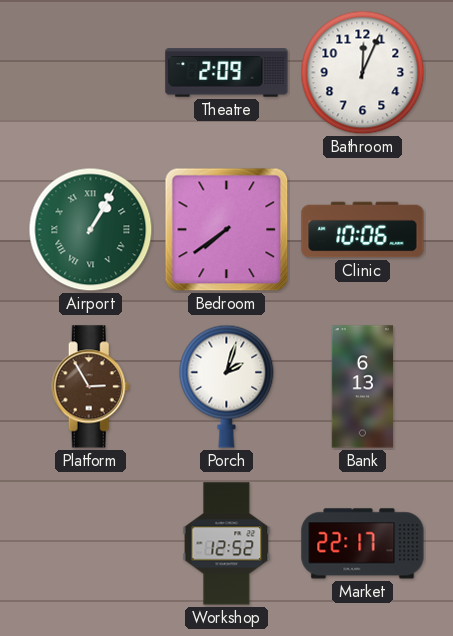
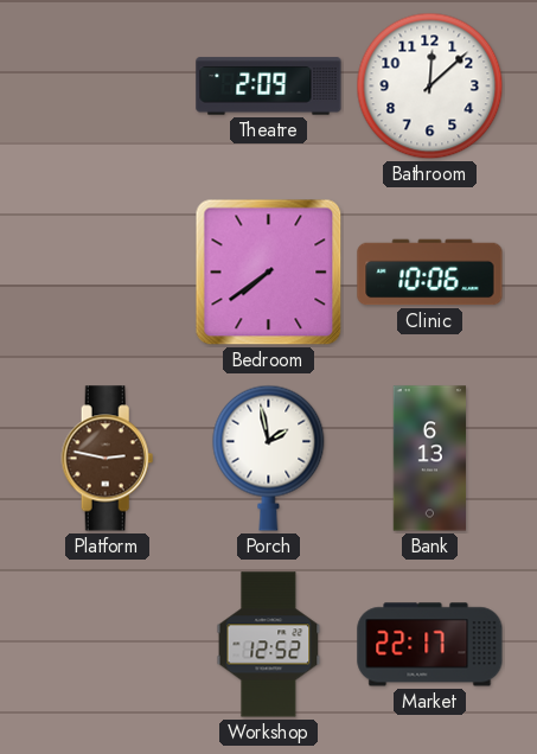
Bathroom: 12:04 -> 12:08
Airport: 1:05 -> none
Platform: 2:55 -> 2:47
Porch: 2:03 -> 1:58
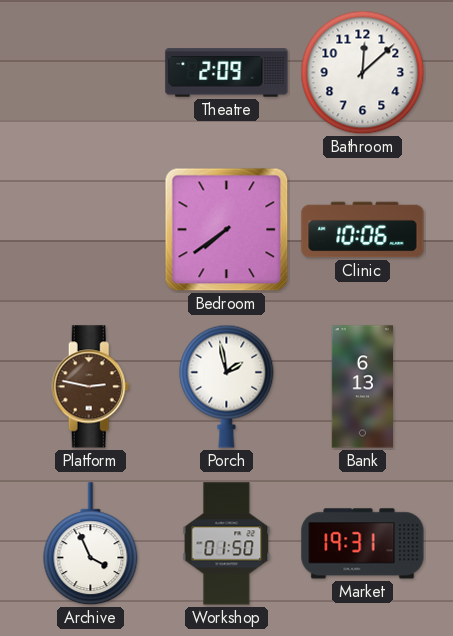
Archive: none -> 3:56
Workshop: 12:52 -> 01:50
Market: 22:17 -> 19:31
